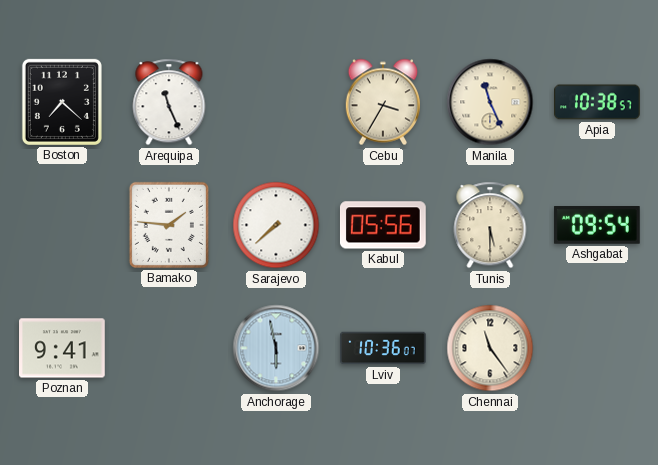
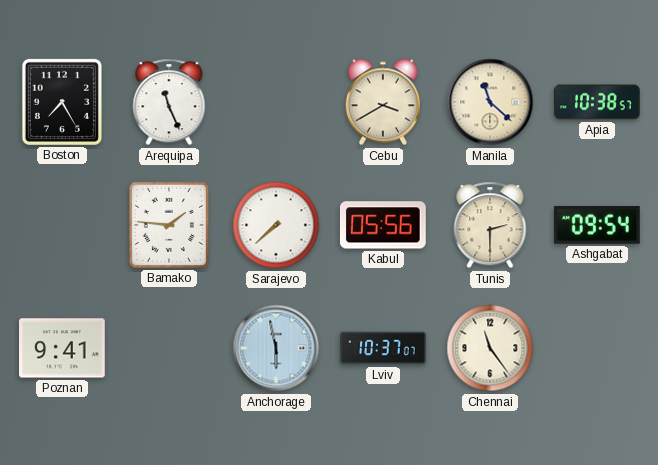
Boston: 7:22 -> 7:25
Cebu: 3:35 -> 3:40
Manila: 11:26 -> 11:22
Tunis: 5:30 -> 2:30
Lviv: 10:36 -> 10:37
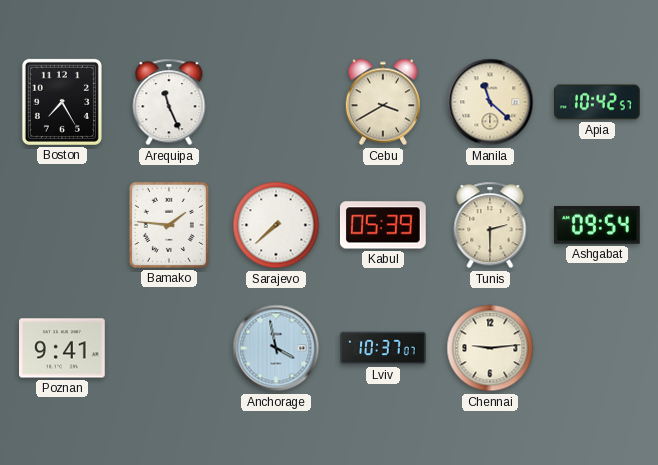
Apia: 10:38 -> 10:42
Kabul: 05:56 -> 05:39
Anchorage: 5:58 -> 3:58
Chennai: 11:24 -> 9:14
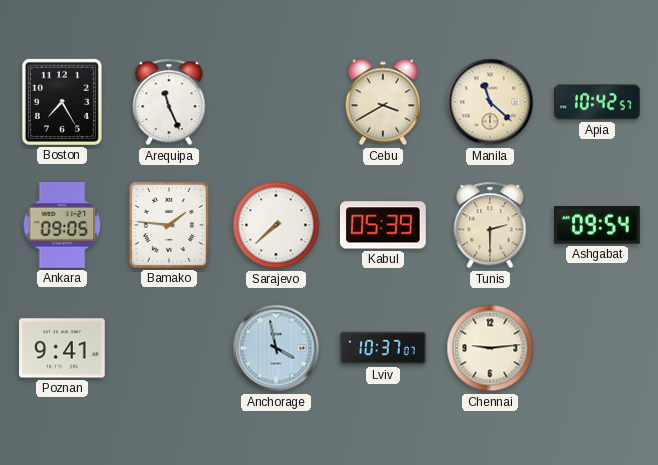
Ankara: none -> 09:05
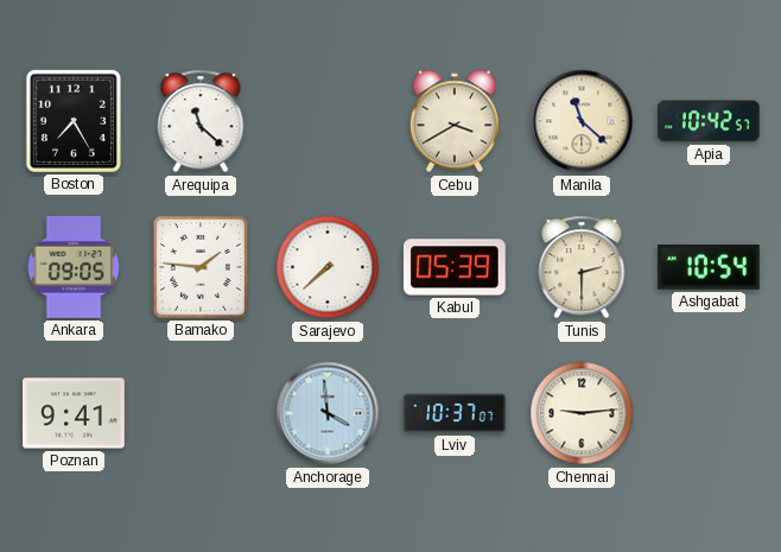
Arequipa: 11:26 -> 11:22
Ashgabat: 09:54 -> 10:54
Anchorage: 3:58 -> 3:59
